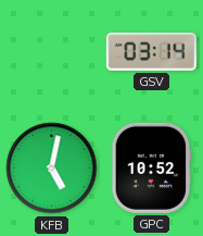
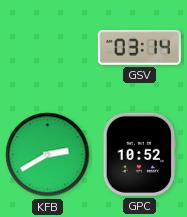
KFB: 5:02 -> 2:40
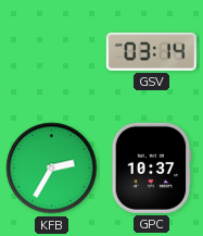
KFB: 2:40 -> 2:35
GPC: 10:52 -> 10:37
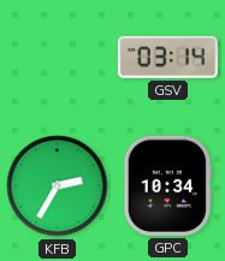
GPC: 10:37 -> 10:34
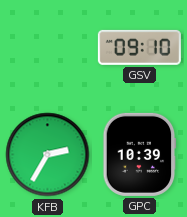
GSV: 03:14 -> 09:10
GPC: 10:34 -> 10:39
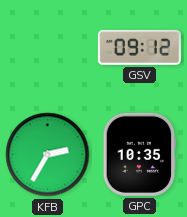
GSV: 09:10 -> 09:12
GPC: 10:39 -> 10:35
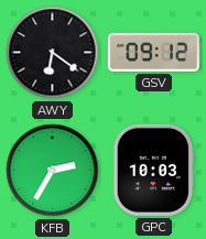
AWY: none -> 6:21
GPC: 10:35 -> 10:03
